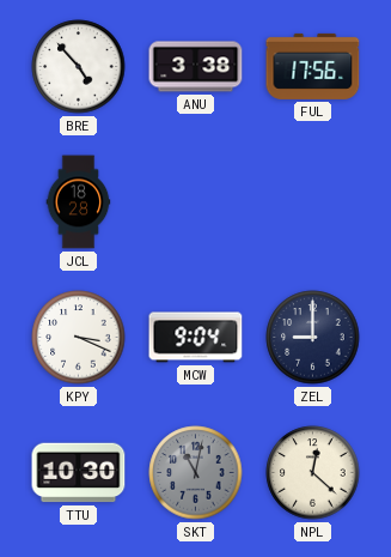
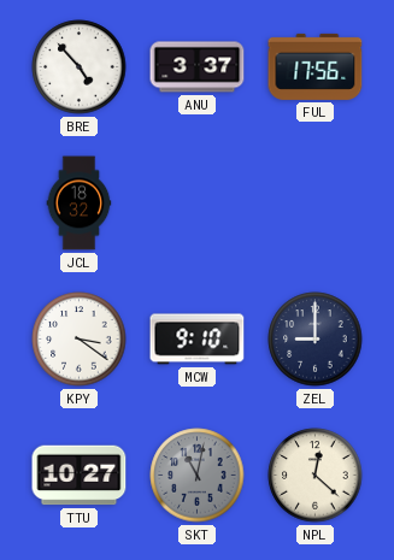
ANU: 3:38 -> 3:37
JCL: 18:28 -> 18:32
KPY: 3:19 -> 3:21
MCW: 9:04 -> 9:10
TTU: 10:30 -> 10:27
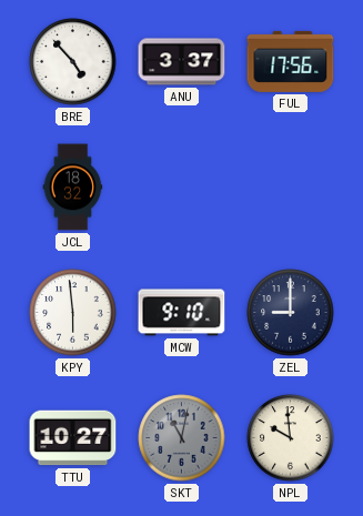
KPY: 3:21 -> 5:59
NPL: 12:22 -> 9:59
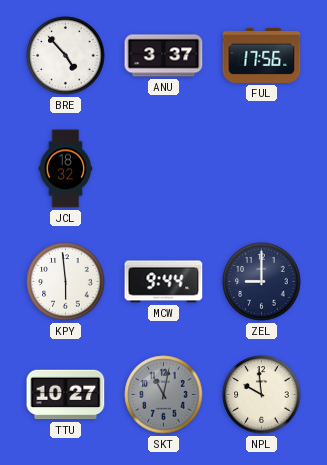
MCW: 9:10 -> 9:44
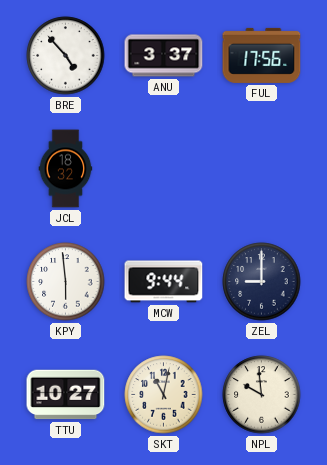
SKT dial: grey -> cream
